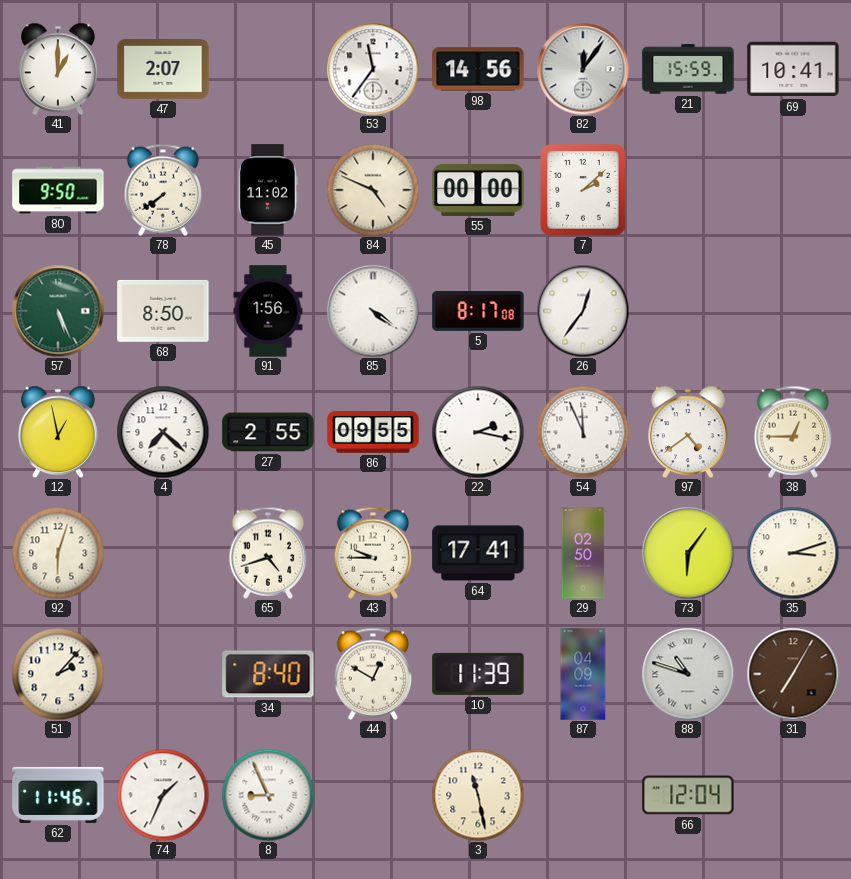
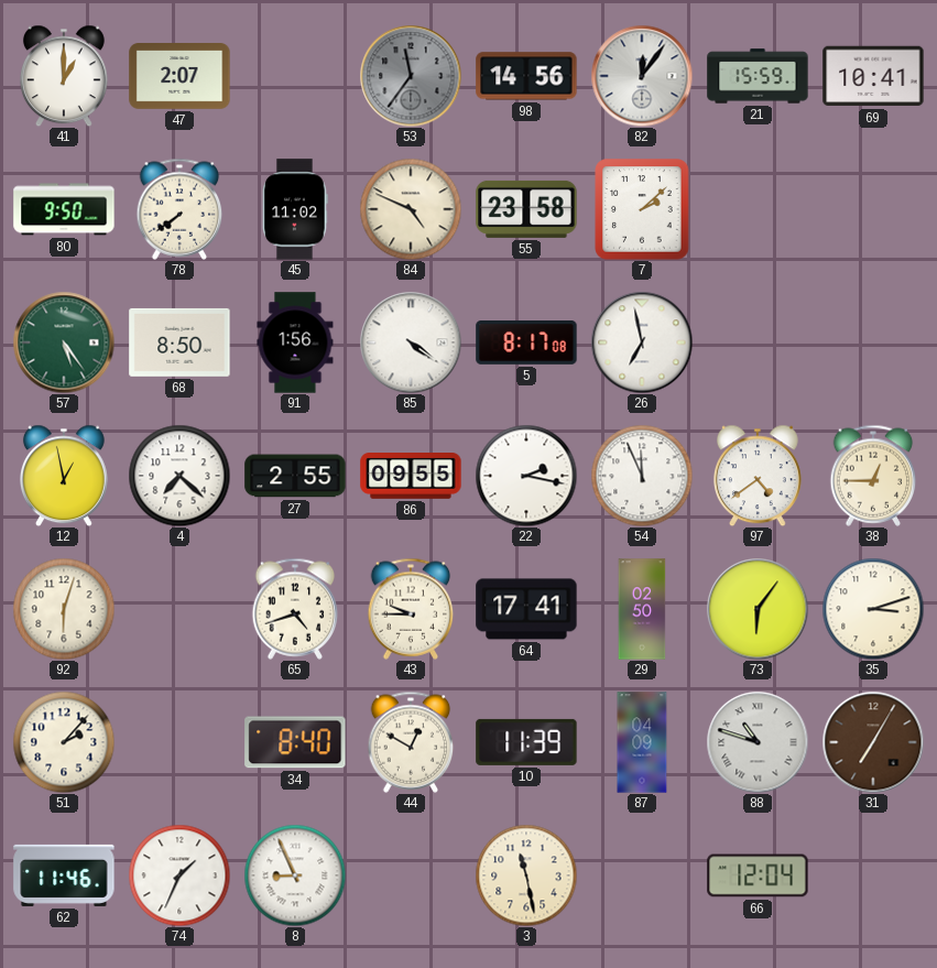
53 dial: white -> grey
55: 00:00 -> 23:58
57: 5:26 -> 5:24
26: 12:36 -> 6:58
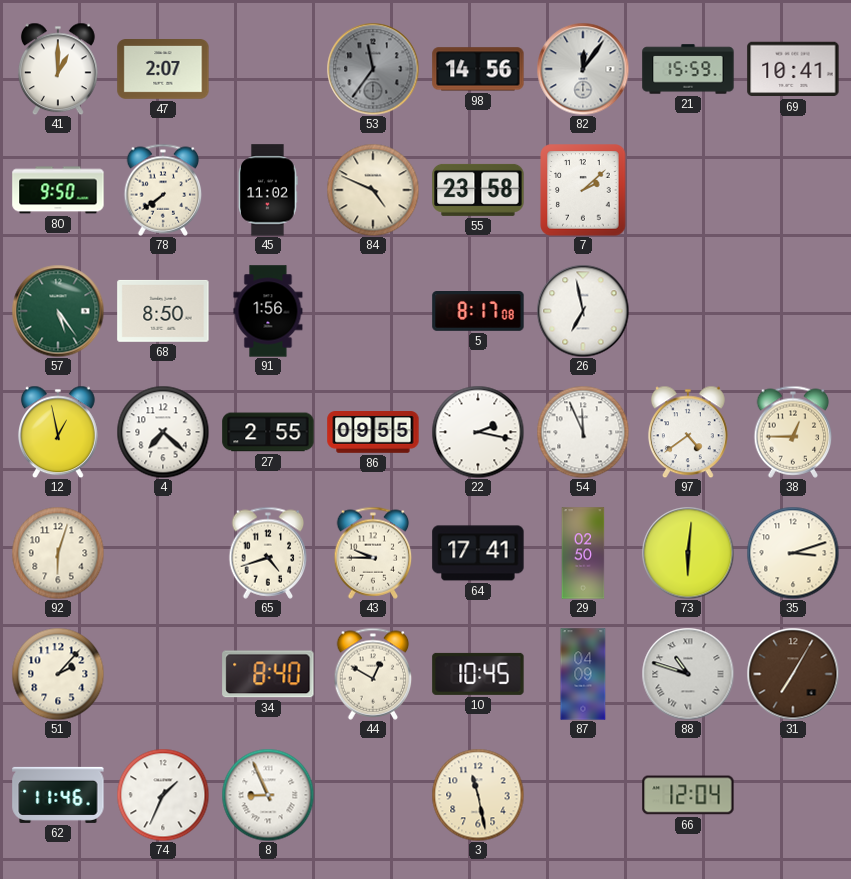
85: 4:21 -> none
73: 6:06 -> 6:01
10: 11:39 -> 10:45
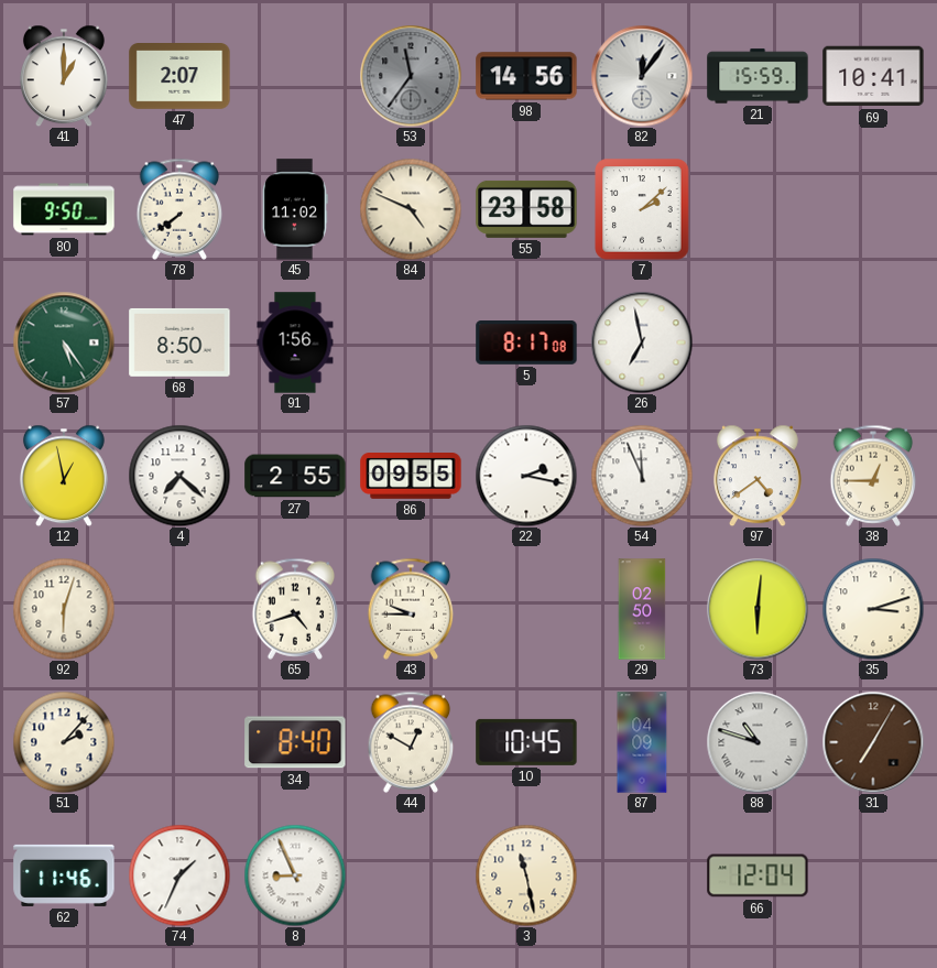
64: 17:41 -> none
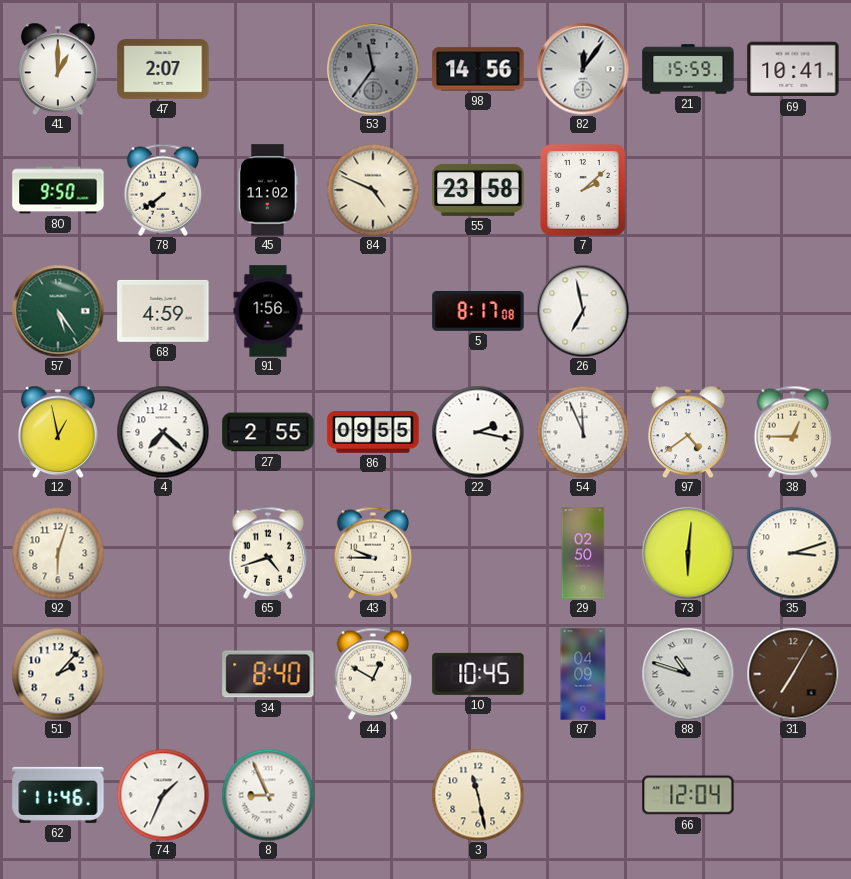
68: 8:50 -> 4:59
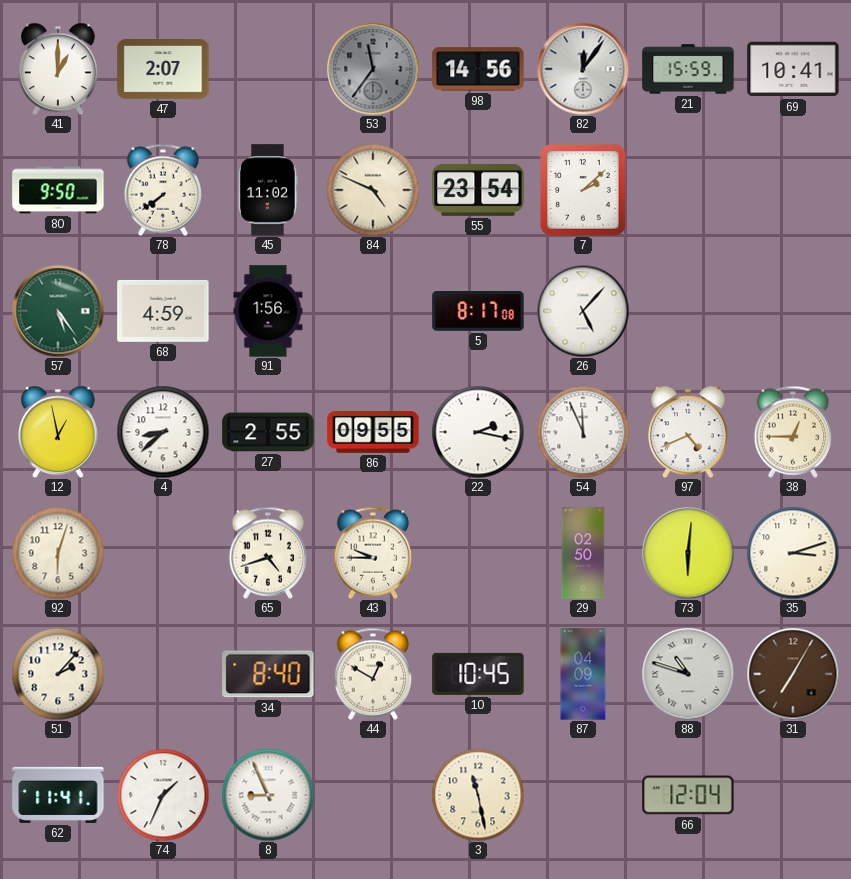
55: 23:58 -> 23:54
26: 6:58 -> 5:07
4: 7:22 -> 8:38
97: 4:39 -> 4:41
62: 11:46 -> 11:41
